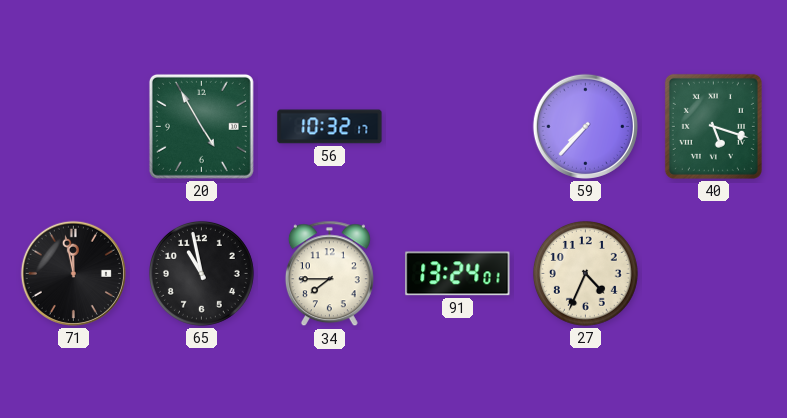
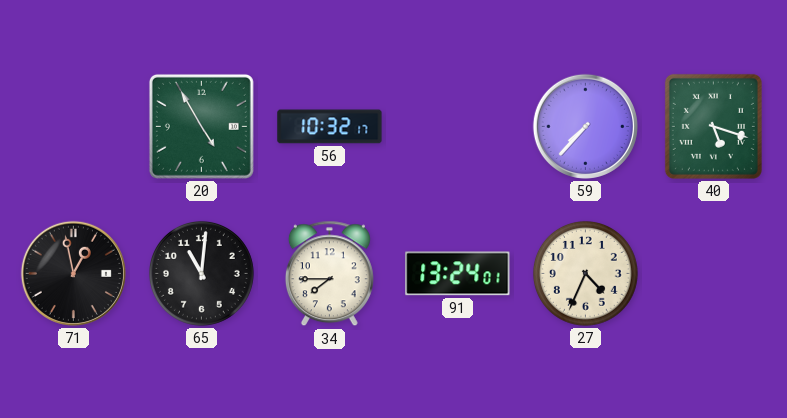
71: 11:58 -> 12:58
65: 10:58 -> 11:01
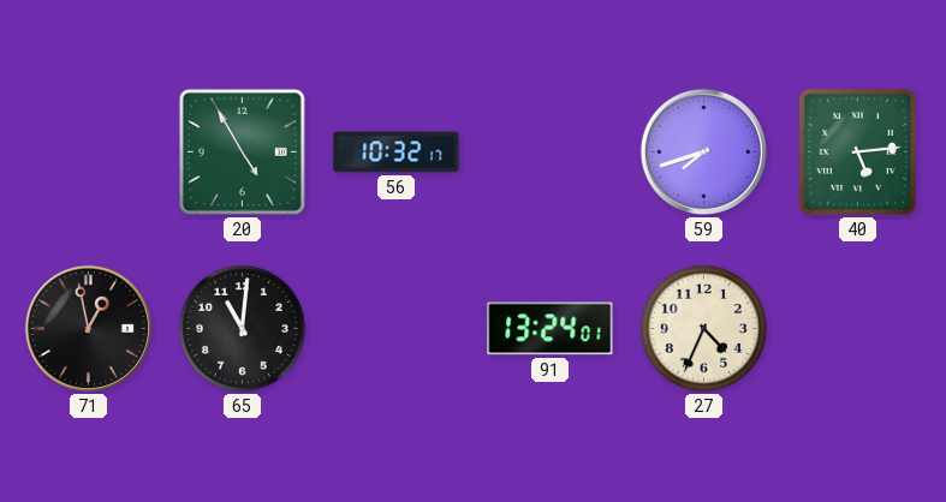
59: 7:37 -> 7:42
40: 5:18 -> 5:14
34: 7:45 -> none
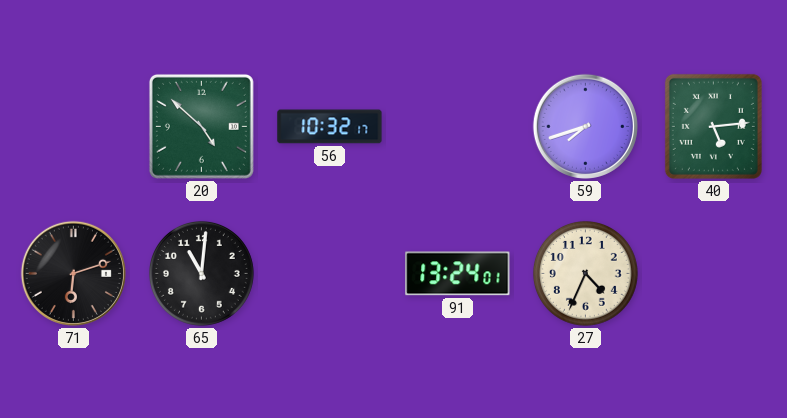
20: 4:55 -> 4:52
71: 12:58 -> 6:12
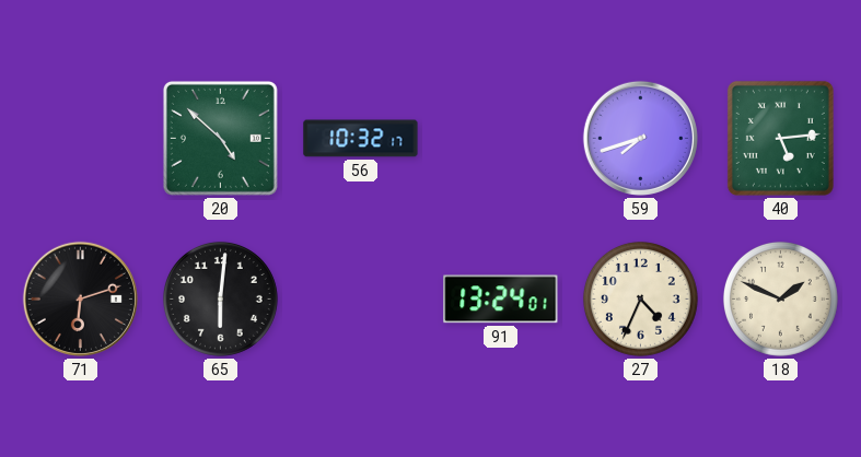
65: 11:01 -> 6:01
18: none -> 1:49
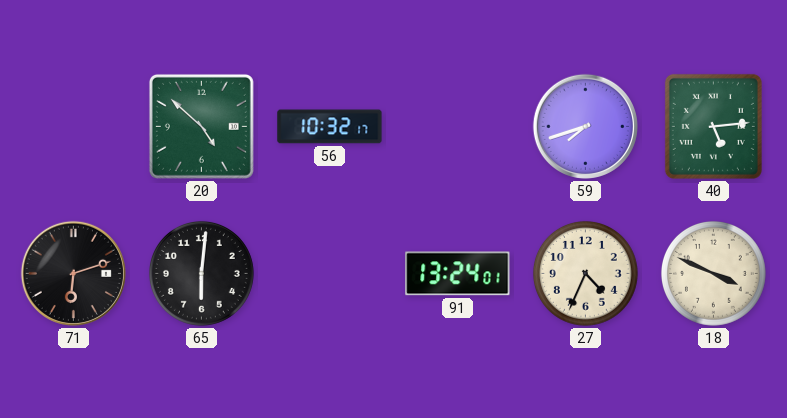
18: 1:49 -> 3:49
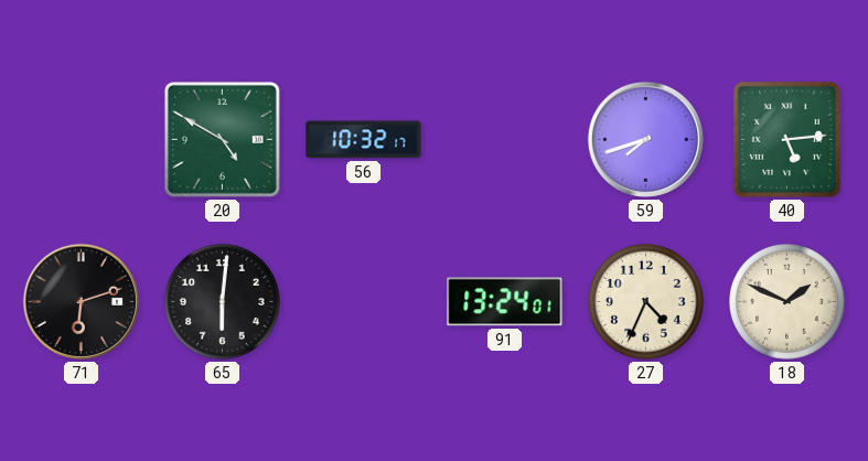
20: 4:52 -> 4:50
18: 3:49 -> 1:49
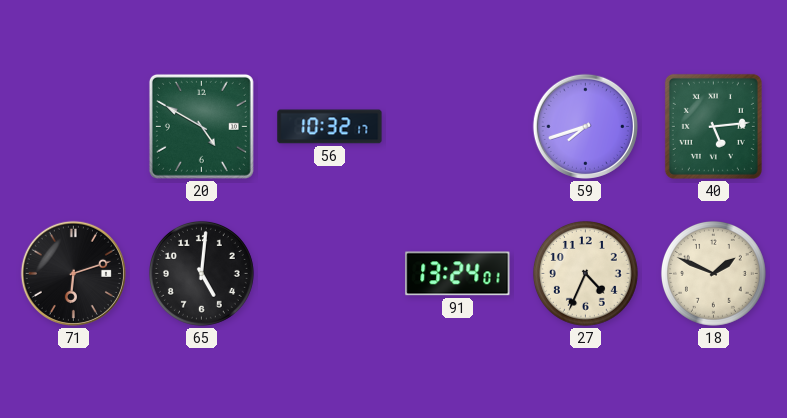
65: 6:01 -> 5:01
